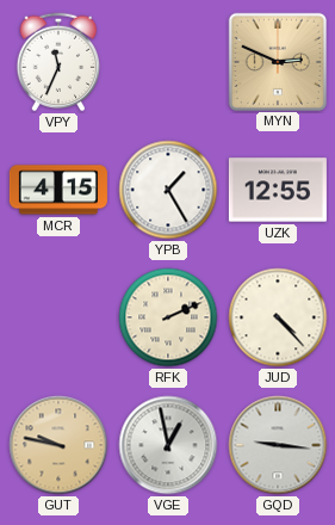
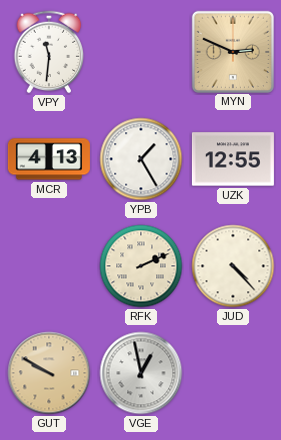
VPY: 11:34 -> 11:31
MCR: 4:15 -> 4:13
GUT: 9:47 -> 9:50
GQD: 9:16 -> none
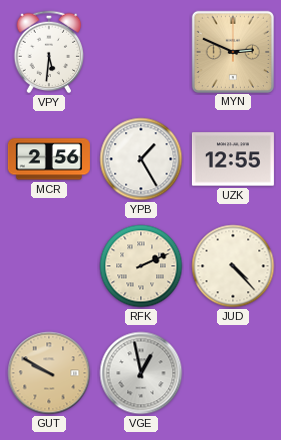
VPY: 11:31 -> 5:31
MCR: 4:13 -> 2:56
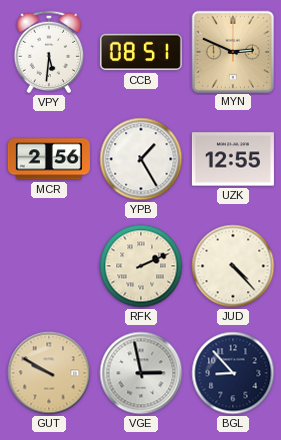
CCB: none -> 08:51
VGE: 12:58 -> 2:58
BGL: none -> 8:53
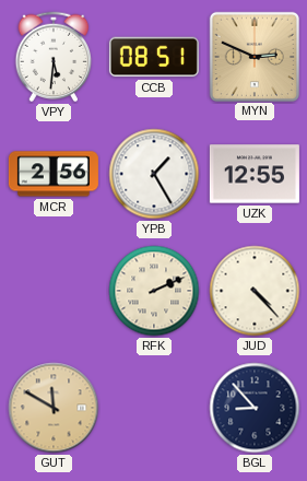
GUT: 9:50 -> 11:50
VGE: 2:58 -> none
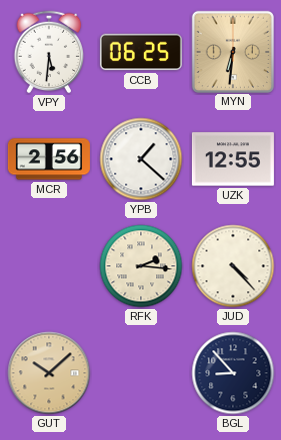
CCB: 08:51 -> 06:25
MYN: 2:49 -> 6:31
YPB: 1:25 -> 1:22
RFK: 2:11 -> 2:16
GUT: 11:50 -> 10:08
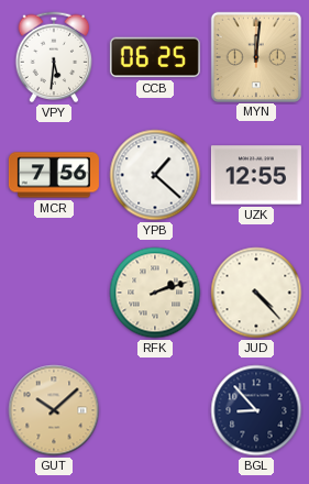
MYN: 6:31 -> 12:01
MCR: 2:56 -> 7:56
RFK: 2:16 -> 2:12
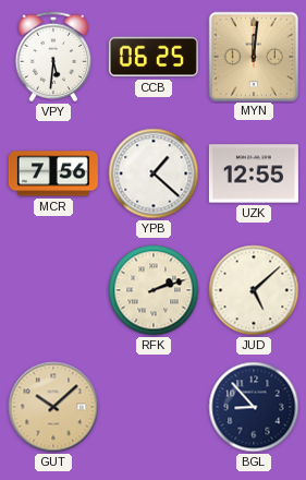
JUD: 4:23 -> 5:08
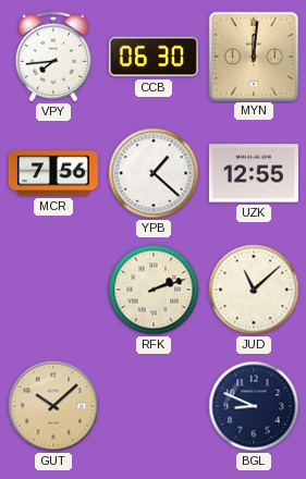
VPY: 5:31 -> 7:44
CCB: 06:25 -> 06:30
JUD: 5:08 -> 11:08
BGL: 8:53 -> 8:49
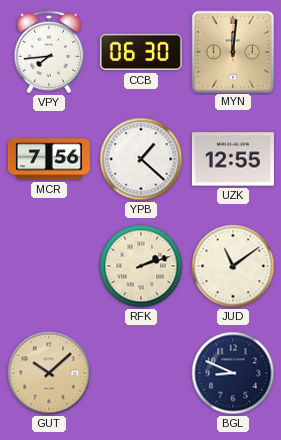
JUD: 11:08 -> 11:09
